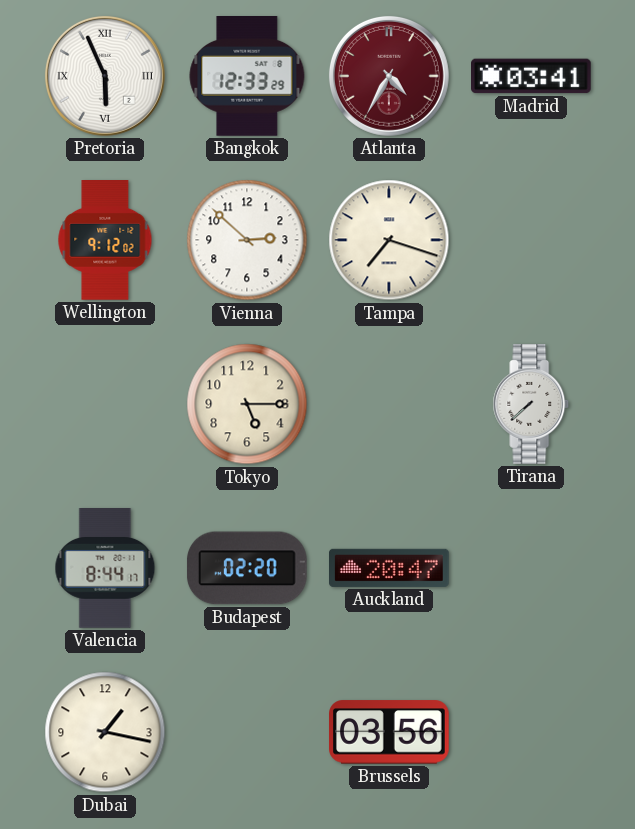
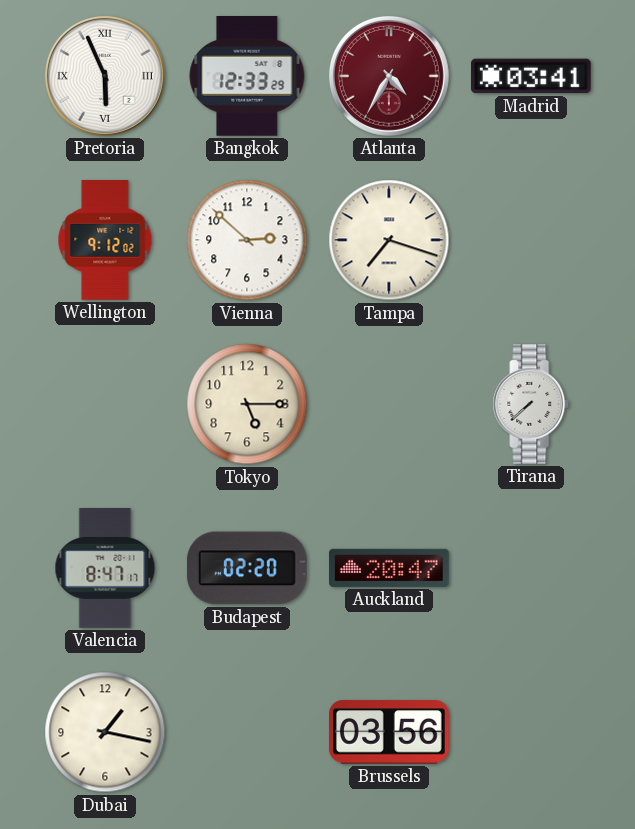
Valencia: 8:44 -> 8:47
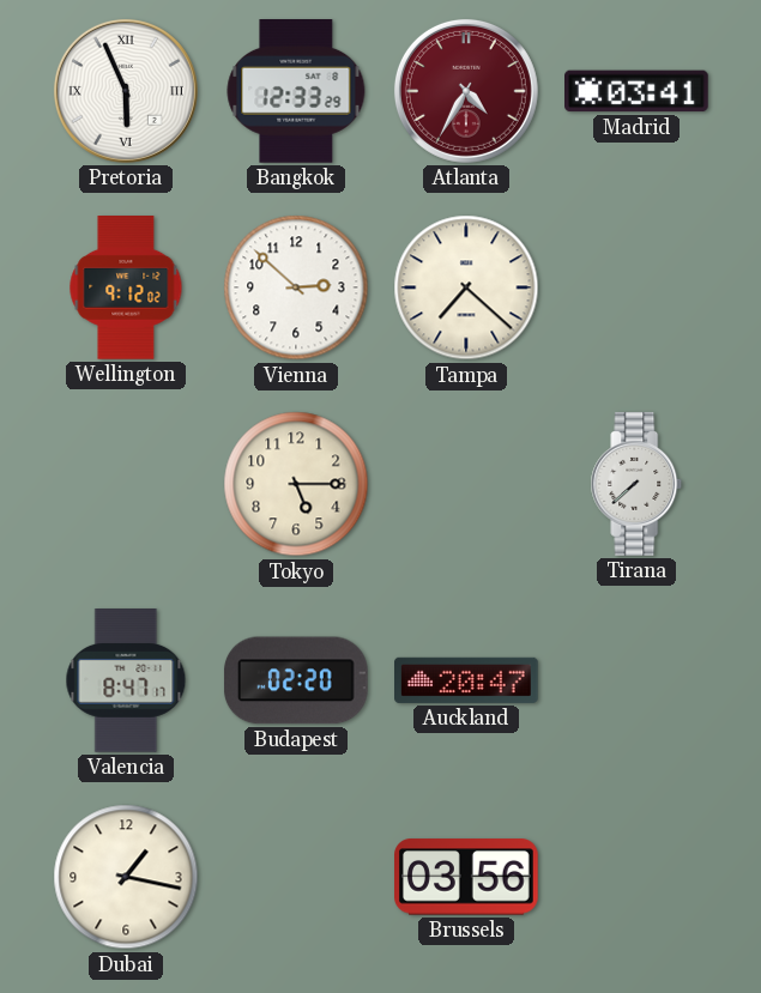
Tampa: 7:18 -> 7:22
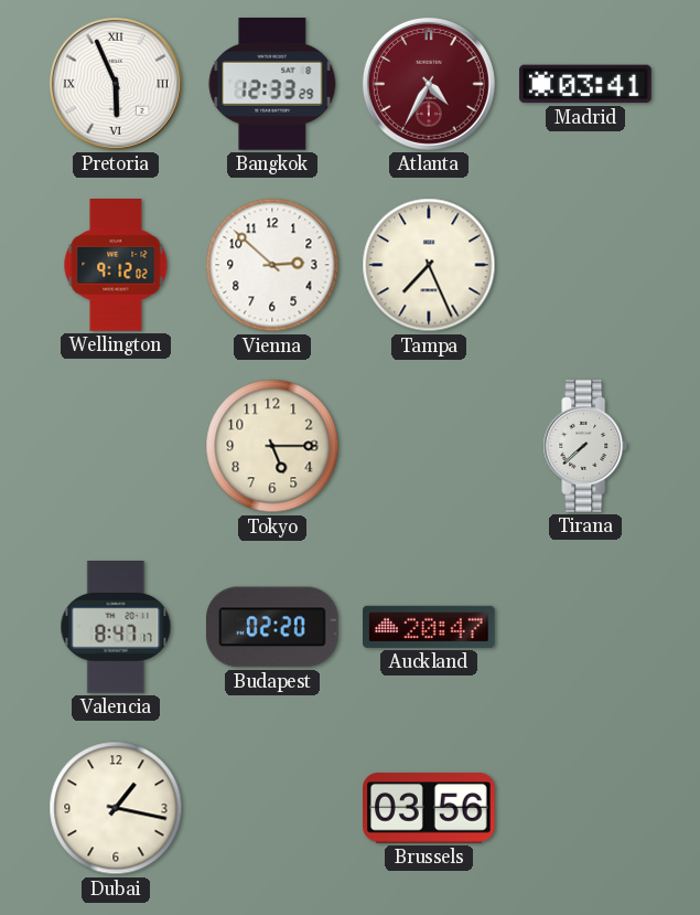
Tampa: 7:22 -> 7:26
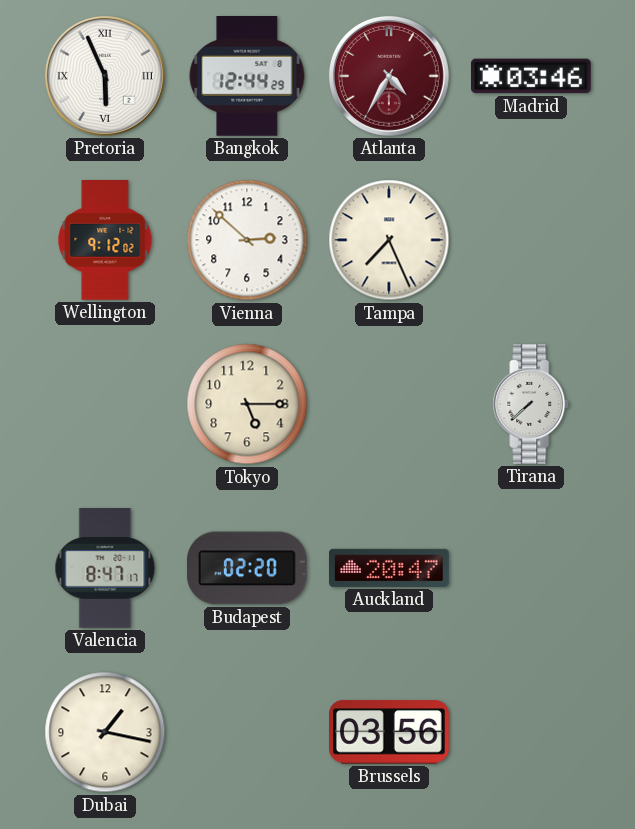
Bangkok: 12:33 -> 12:44
Madrid: 03:41 -> 03:46
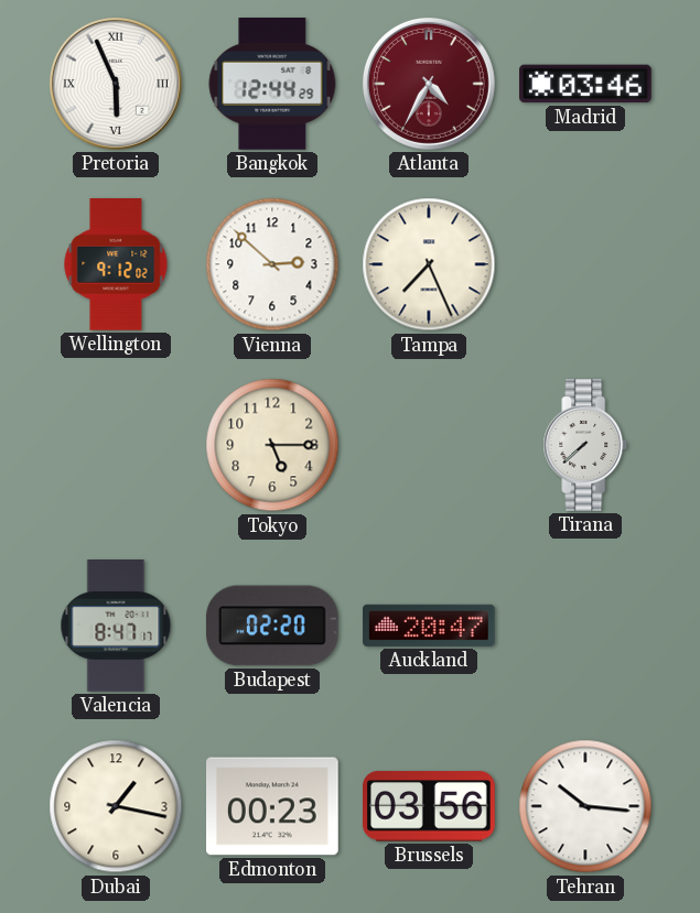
Edmonton: none -> 00:23
Tehran: none -> 10:16
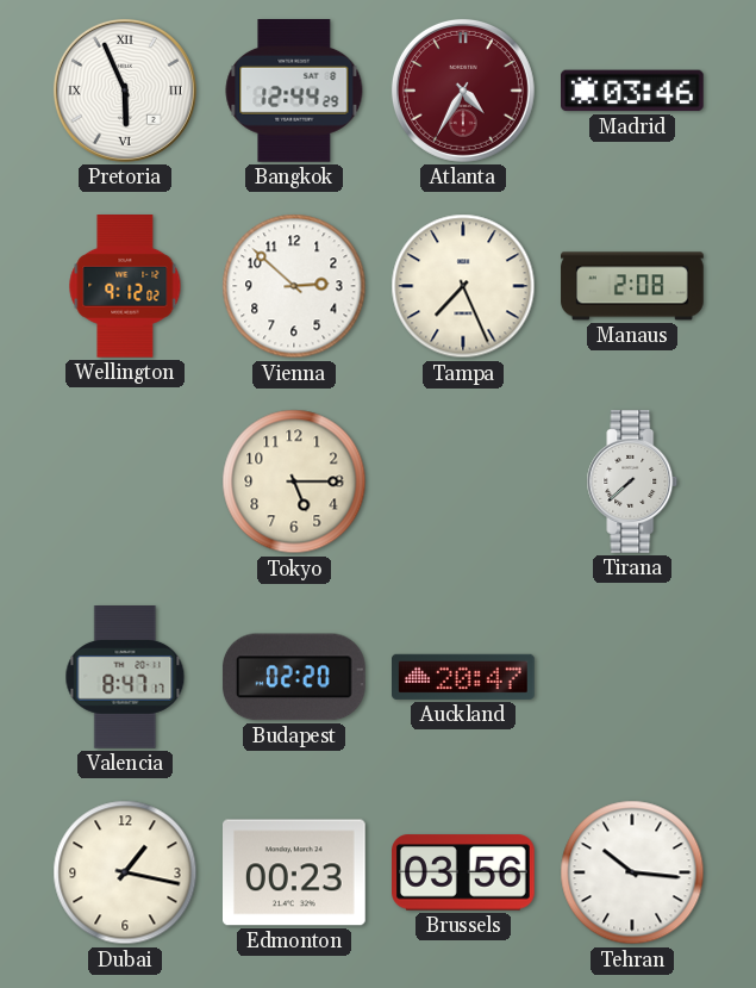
Manaus: none -> 2:08
